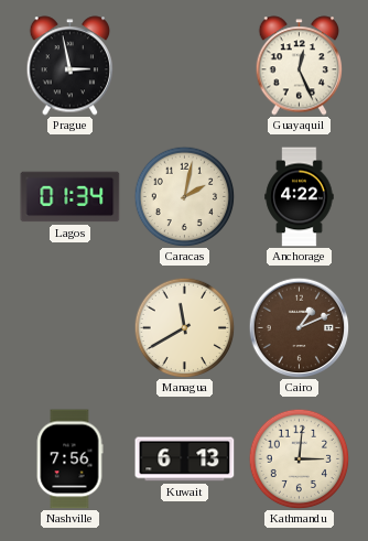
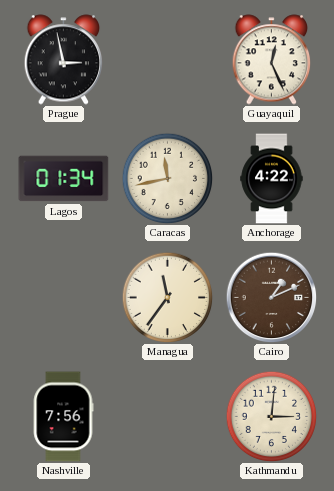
Caracas: 2:02 -> 11:43
Managua: 11:40 -> 11:36
Kuwait: 6:13 -> none
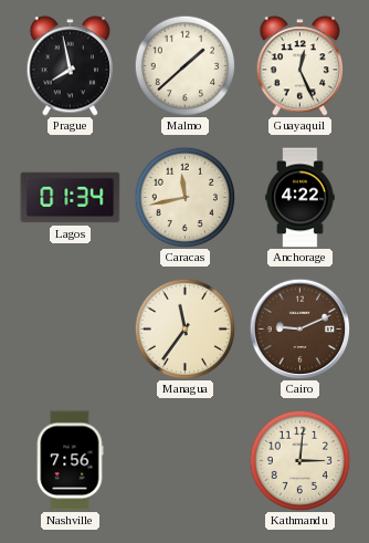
Prague: 2:58 -> 7:58
Malmo: none -> 1:38
Cairo: 1:11 -> 9:11
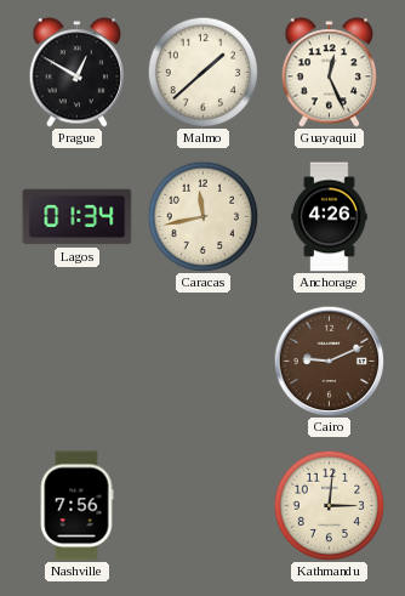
Prague: 7:58 -> 12:50
Anchorage: 4:22 -> 4:26
Managua: 11:36 -> none
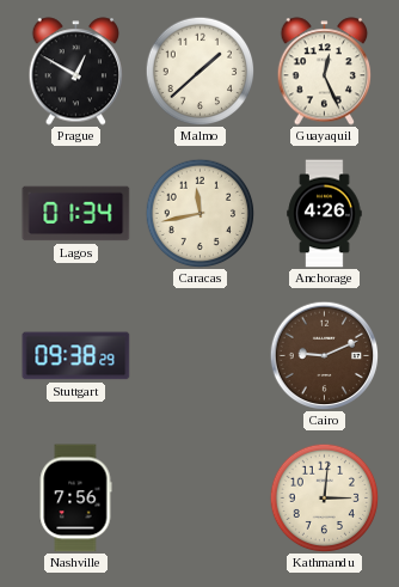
Stuttgart: none -> 09:38
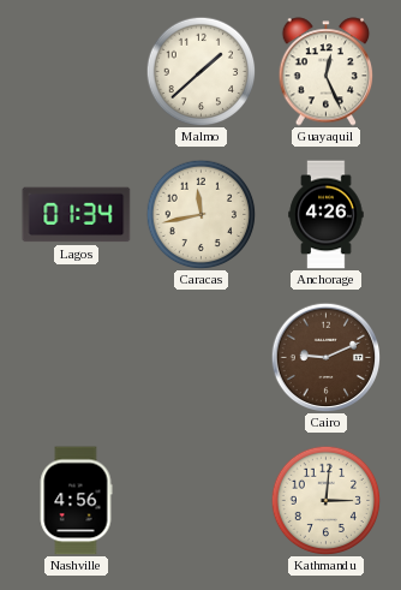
Prague: 12:50 -> none
Stuttgart: 09:38 -> none
Nashville: 7:56 -> 4:56
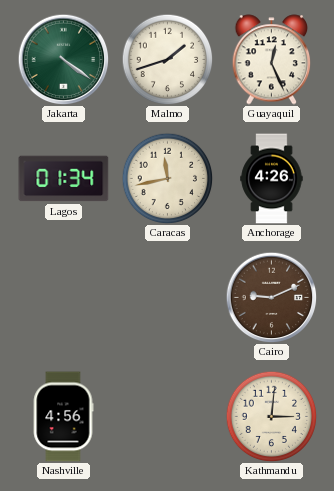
Jakarta: none -> 4:21
Malmo: 1:38 -> 1:42
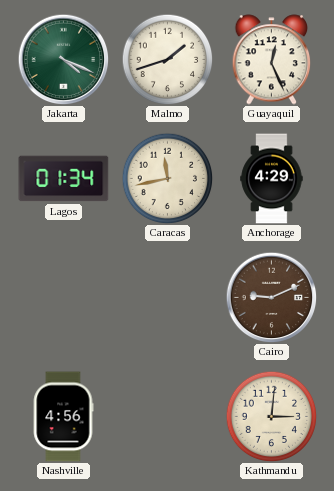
Jakarta: 4:21 -> 4:19
Anchorage: 4:26 -> 4:29
